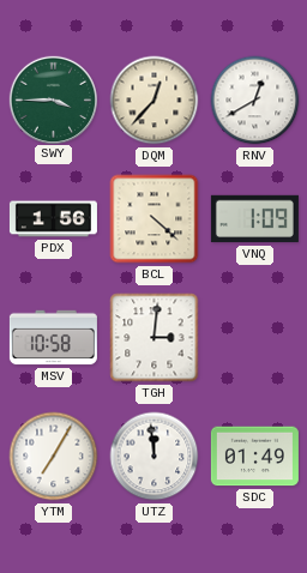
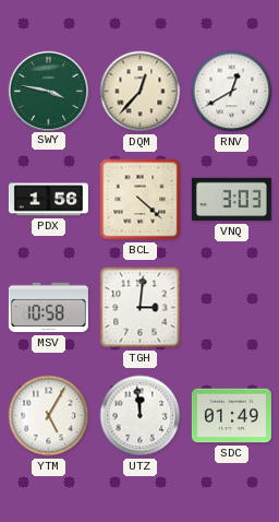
SWY: 3:45 -> 3:47
VNQ: 1:09 -> 3:03
YTM: 7:05 -> 5:05
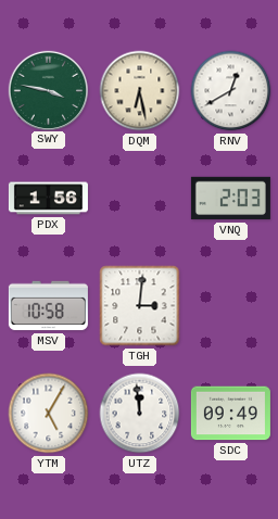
DQM: 12:37 -> 6:28
BCL: 4:22 -> none
VNQ: 3:03 -> 2:03
SDC: 01:49 -> 09:49
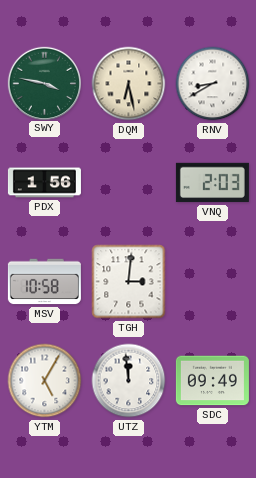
RNV: 12:40 -> 8:40
